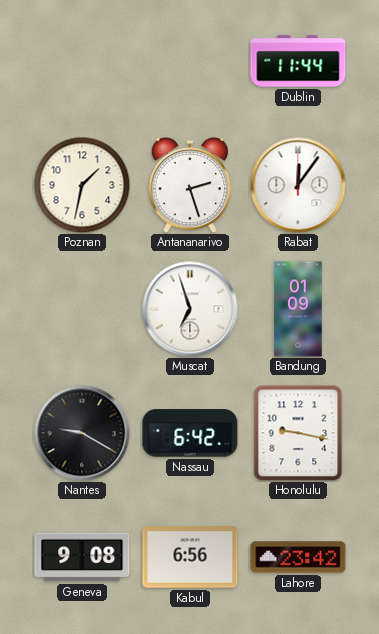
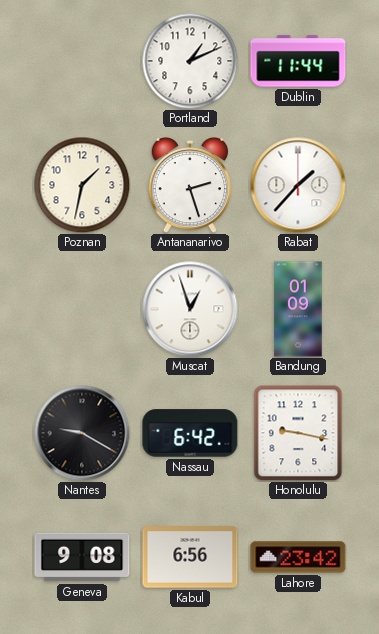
Portland: none -> 1:11
Rabat: 12:06 -> 1:37
Muscat: 6:57 -> 12:57
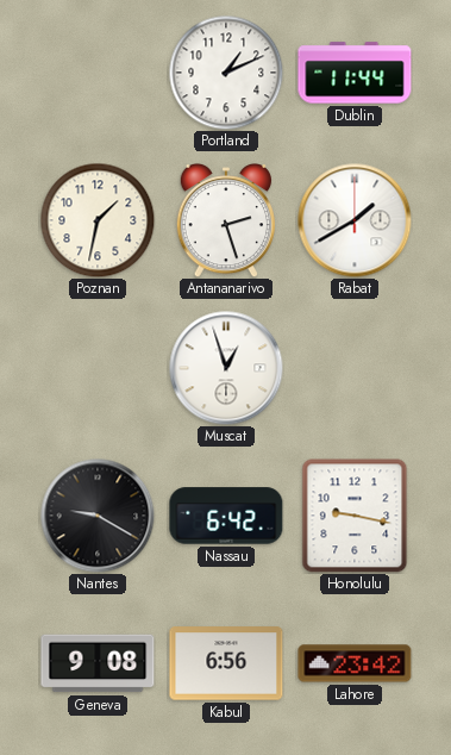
Rabat: 1:37 -> 1:40
Bandung: 01:09 -> none
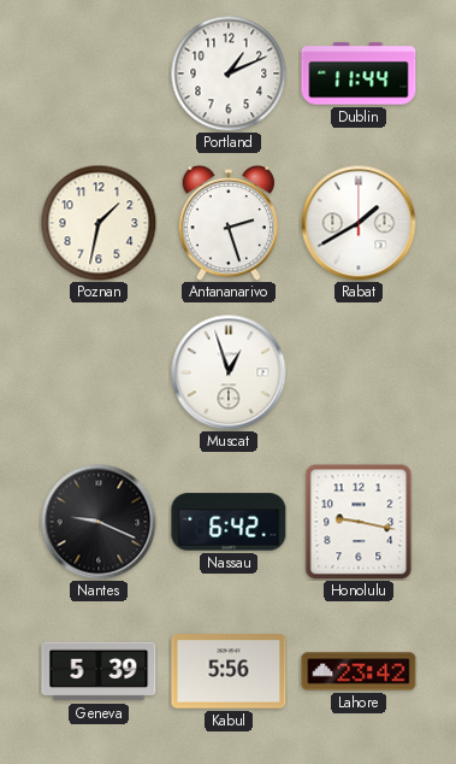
Nantes: 9:20 -> 9:19
Geneva: 9:08 -> 5:39
Kabul: 6:56 -> 5:56
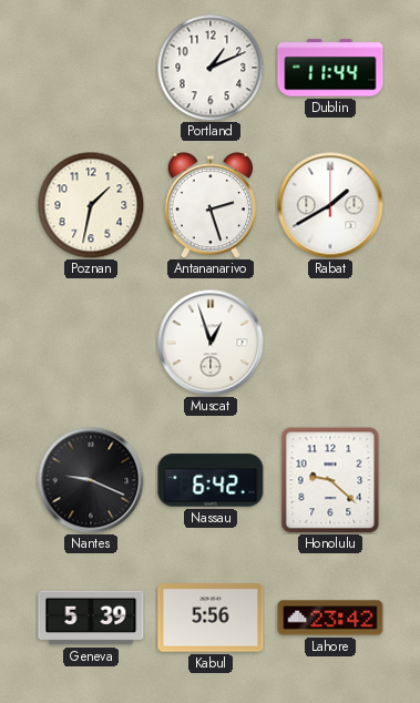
Honolulu: 9:17 -> 9:22
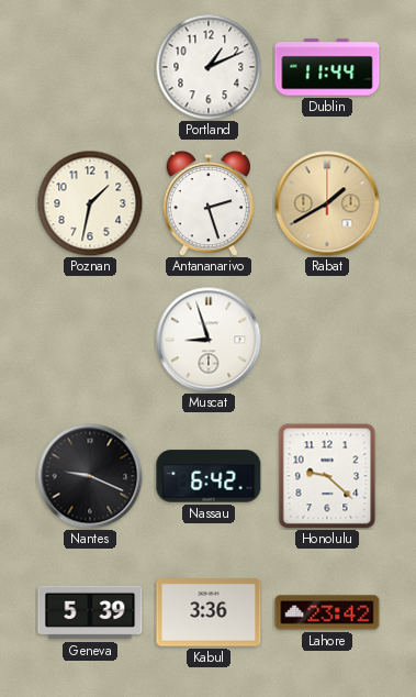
Rabat dial: white -> champagne
Muscat: 12:57 -> 8:57
Kabul: 5:56 -> 3:36
